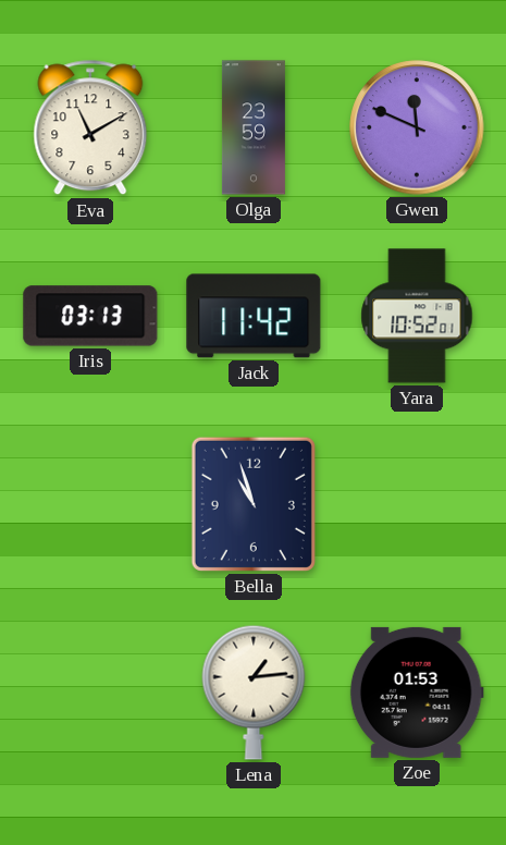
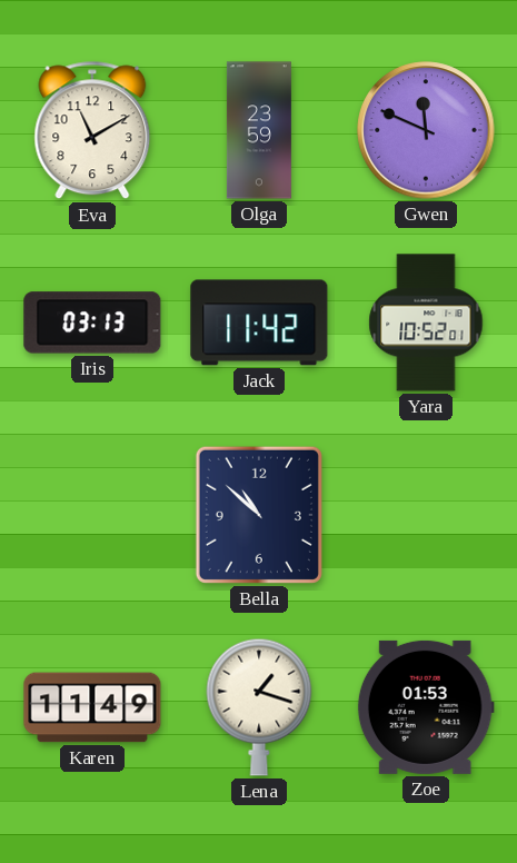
Bella: 10:57 -> 10:52
Karen: none -> 11:49
Lena: 1:14 -> 1:18
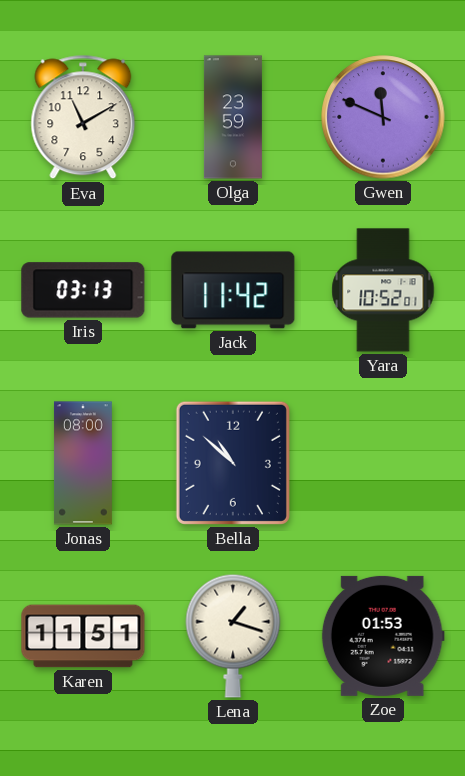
Jonas: none -> 08:00
Karen: 11:49 -> 11:51
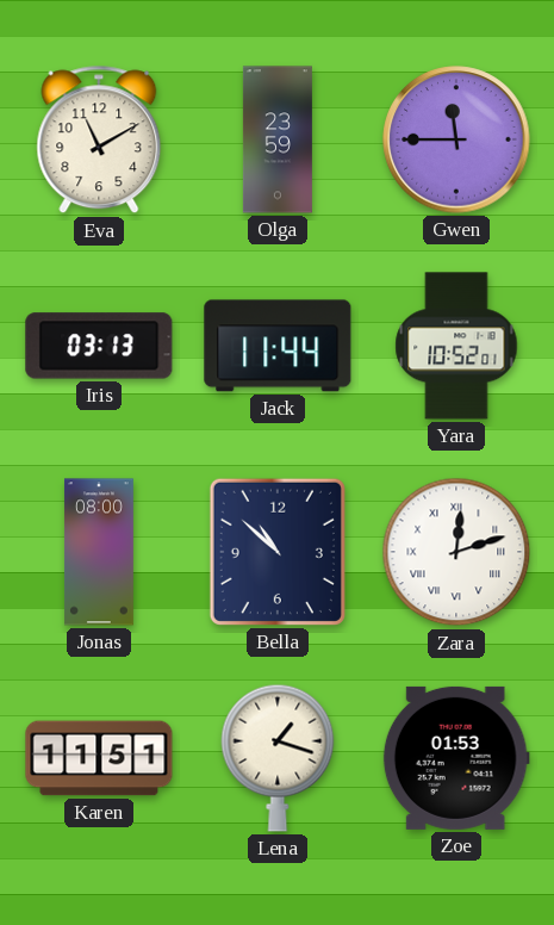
Gwen: 11:49 -> 11:45
Jack: 11:42 -> 11:44
Zara: none -> 12:12
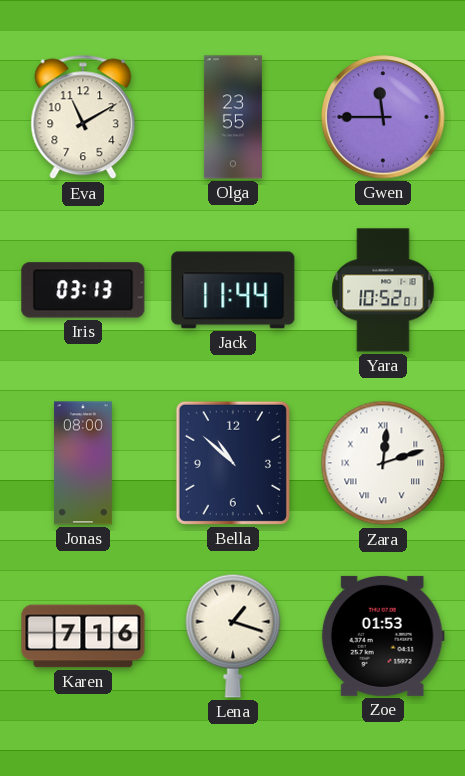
Olga: 23:59 -> 23:55
Karen: 11:51 -> 7:16
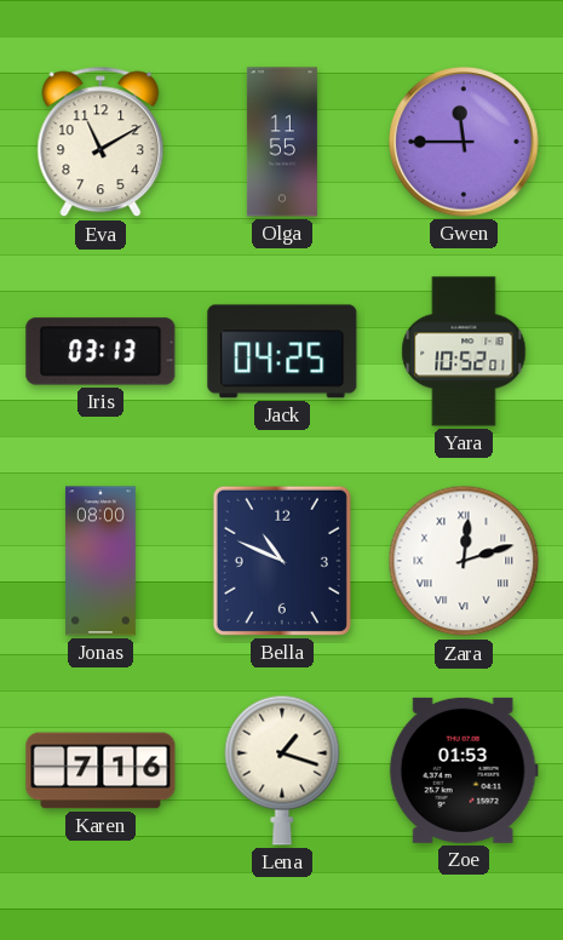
Olga: 23:55 -> 11:55
Jack: 11:44 -> 04:25
Bella: 10:52 -> 10:49
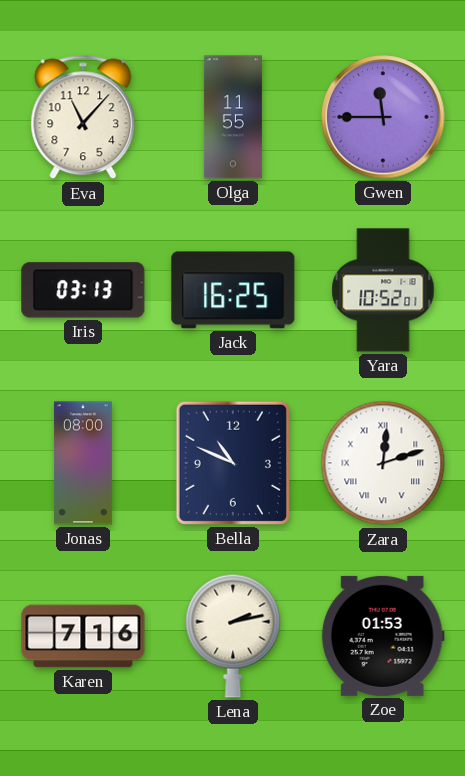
Eva: 11:10 -> 11:07
Jack: 04:25 -> 16:25
Lena: 1:18 -> 2:13
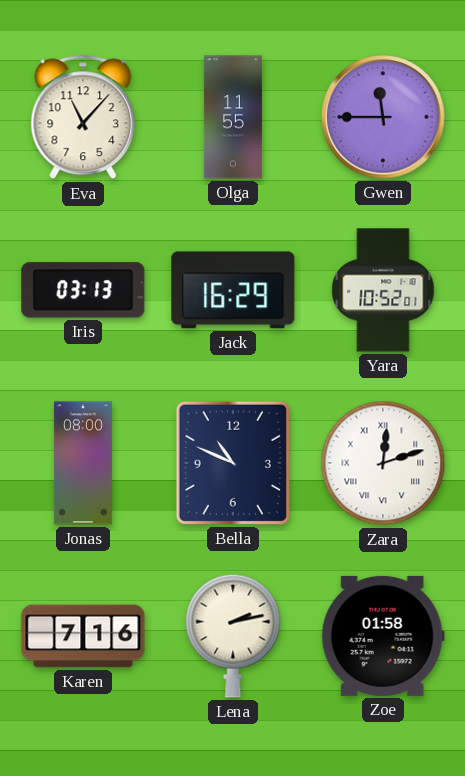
Jack: 16:25 -> 16:29
Zoe: 01:53 -> 01:58
